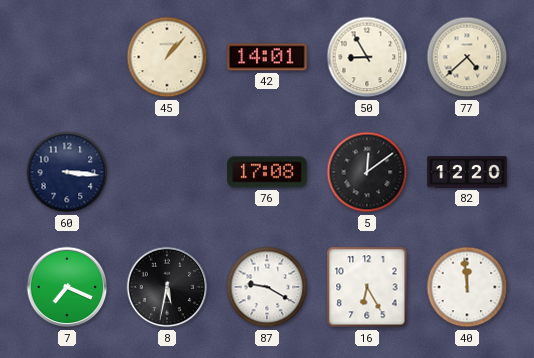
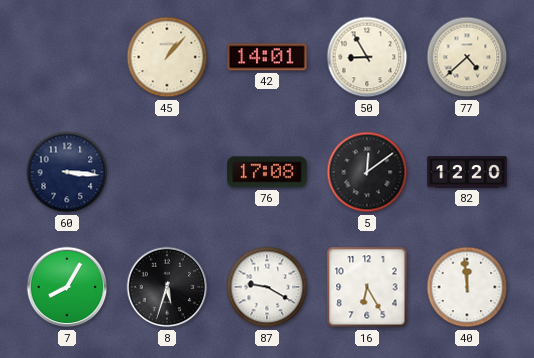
7: 7:19 -> 8:05
8: 5:32 -> 5:33
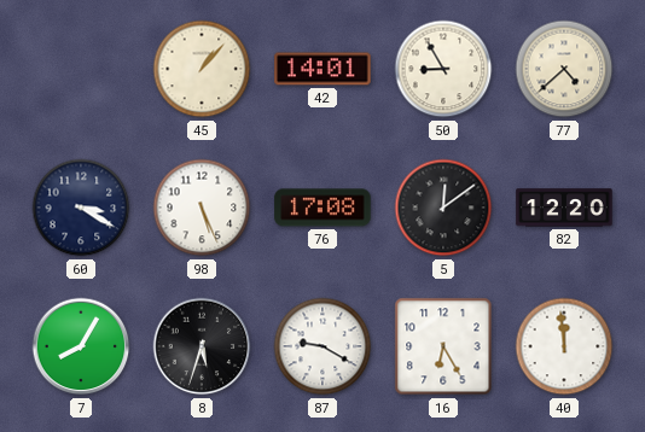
60: 3:16 -> 3:20
98: none -> 5:26
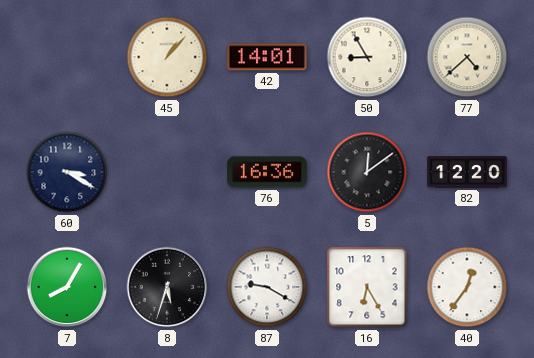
98: 5:26 -> none
76: 17:08 -> 16:36
40: 11:59 -> 12:36
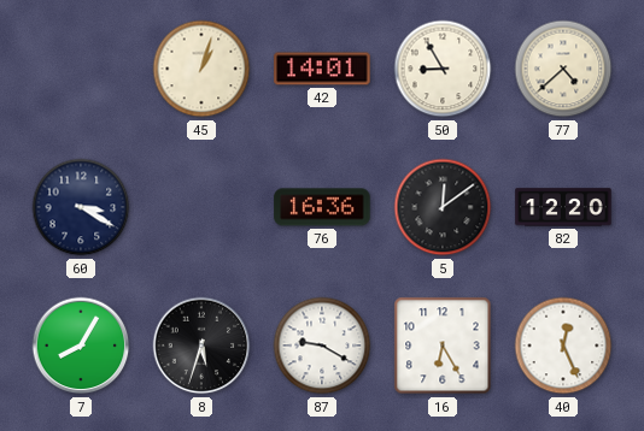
45: 1:07 -> 1:03
40: 12:36 -> 12:26
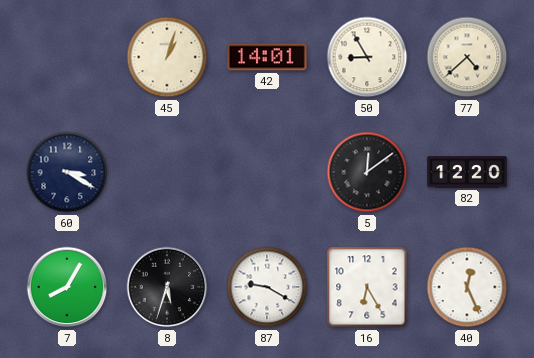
76: 16:36 -> none
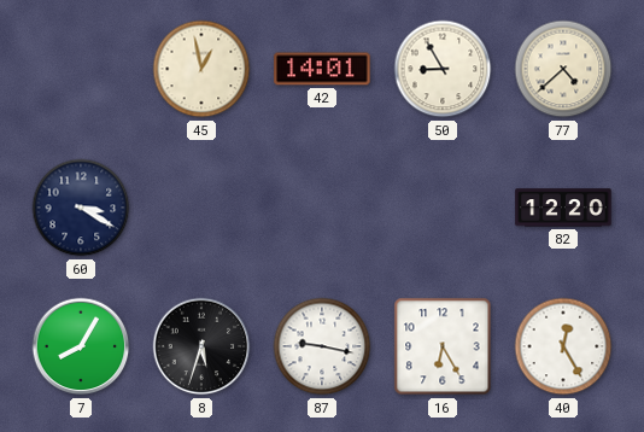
45: 1:03 -> 12:58
5: 12:09 -> none
87: 9:20 -> 9:17
40: 12:26 -> 12:25
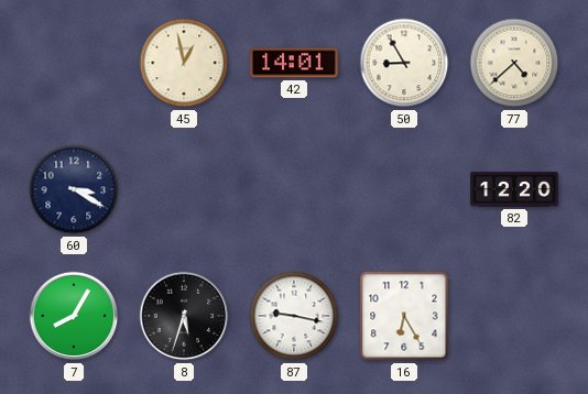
40: 12:25 -> none
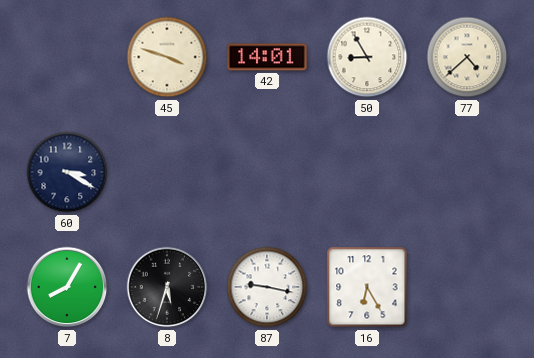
45: 12:58 -> 3:48
82: 12:20 -> none
